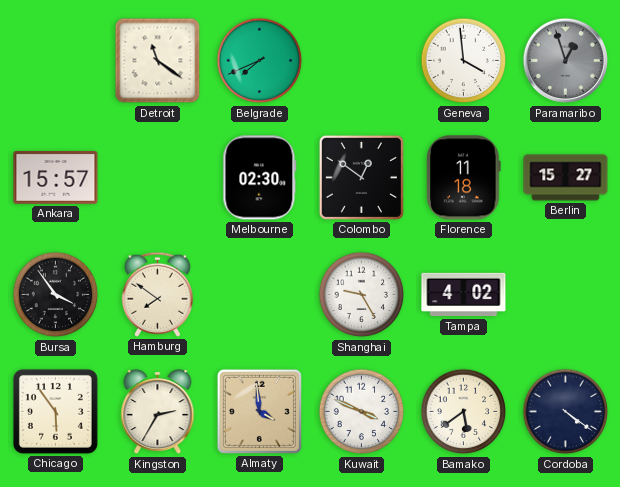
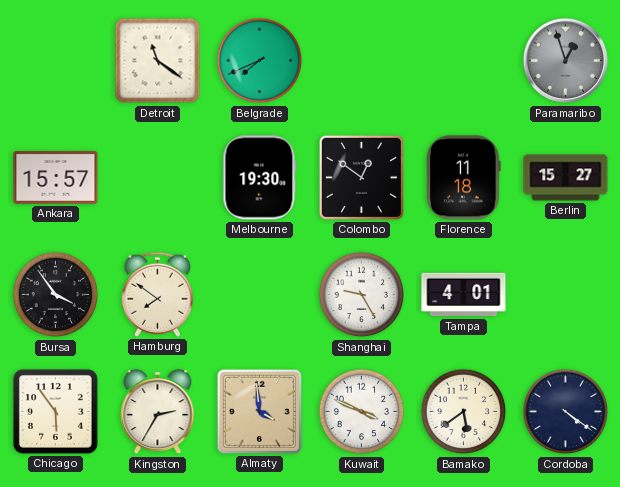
Geneva: 3:59 -> none
Melbourne: 02:30 -> 19:30
Tampa: 4:02 -> 4:01
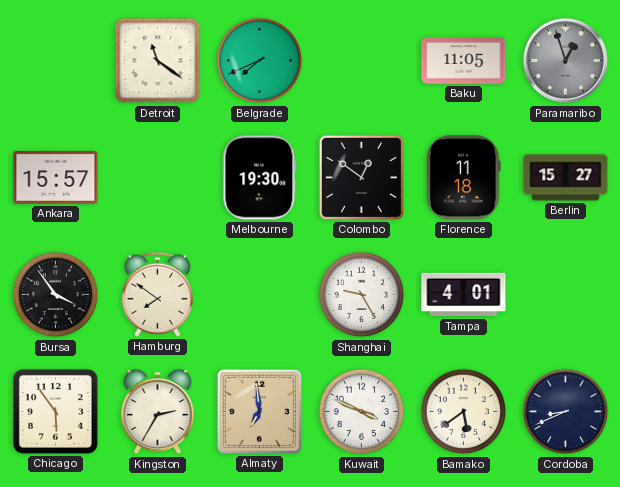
Baku: none -> 11:05
Almaty: 3:59 -> 6:59
Cordoba: 4:21 -> 8:41
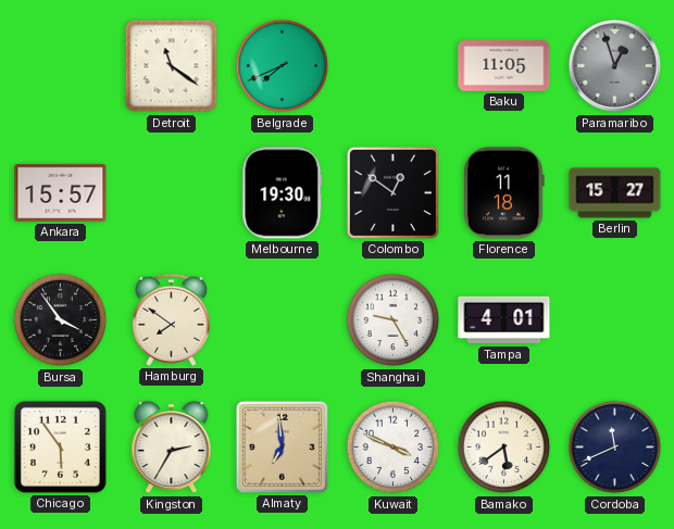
Cordoba: 8:41 -> 11:41
